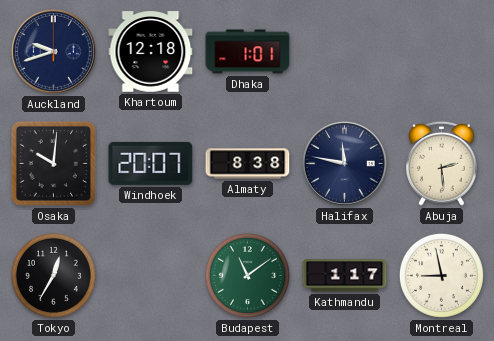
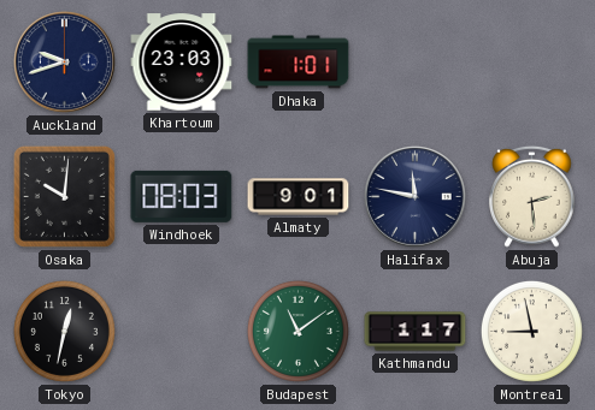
Khartoum: 12:18 -> 23:03
Windhoek: 20:07 -> 08:03
Almaty: 8:38 -> 9:01
Tokyo: 12:35 -> 12:32
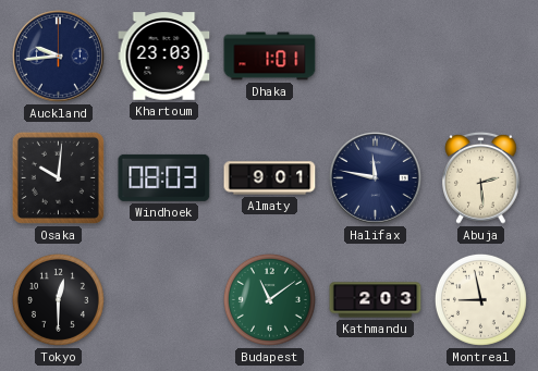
Auckland: 9:42 -> 9:44
Tokyo: 12:32 -> 12:30
Kathmandu: 1:17 -> 2:03
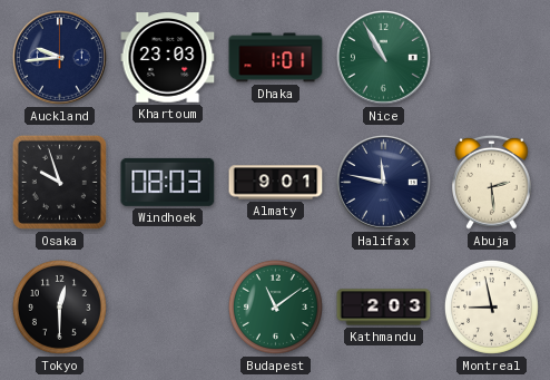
Nice: none -> 10:55
Osaka: 10:01 -> 9:57
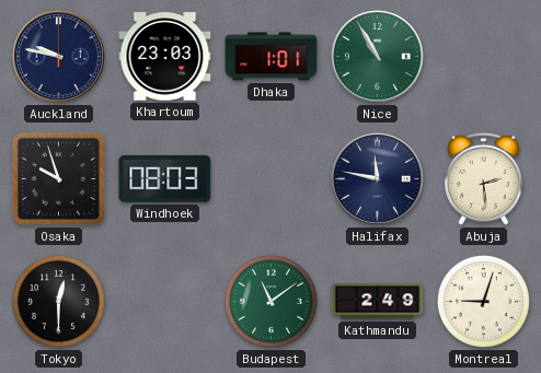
Auckland: 9:44 -> 9:47
Almaty: 9:01 -> none
Kathmandu: 2:03 -> 2:49
Montreal: 8:58 -> 9:03
